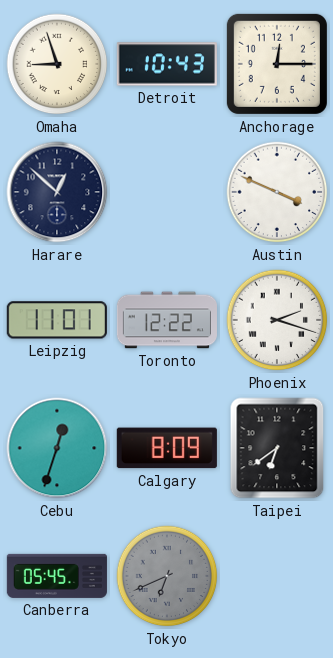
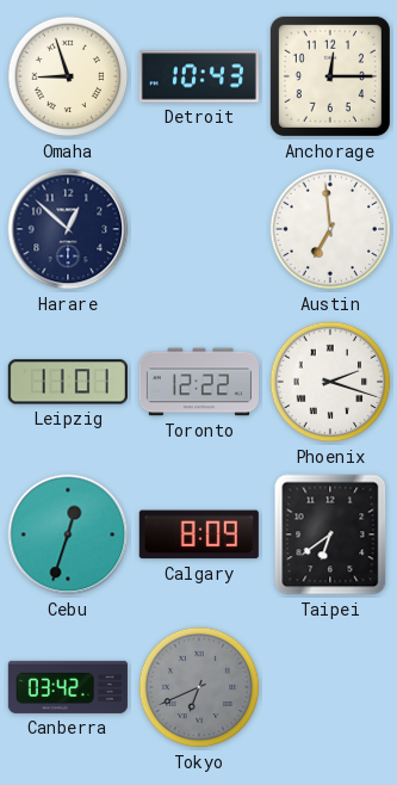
Austin: 3:49 -> 6:59
Canberra: 05:45 -> 03:42
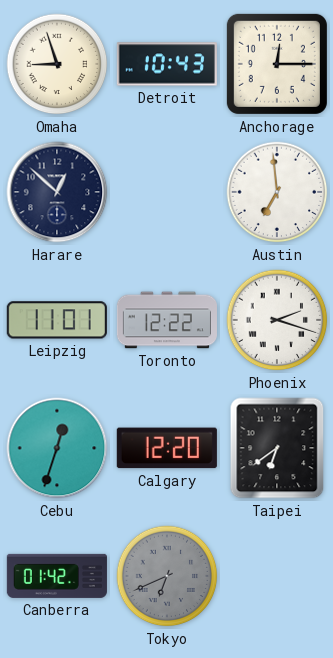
Calgary: 8:09 -> 12:20
Canberra: 03:42 -> 01:42
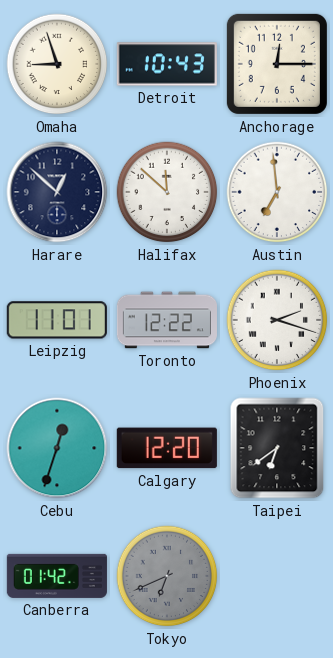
Halifax: none -> 11:52
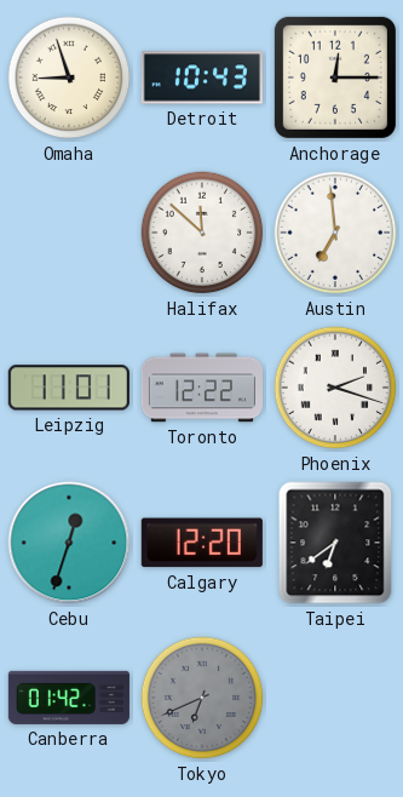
Harare: 12:52 -> none
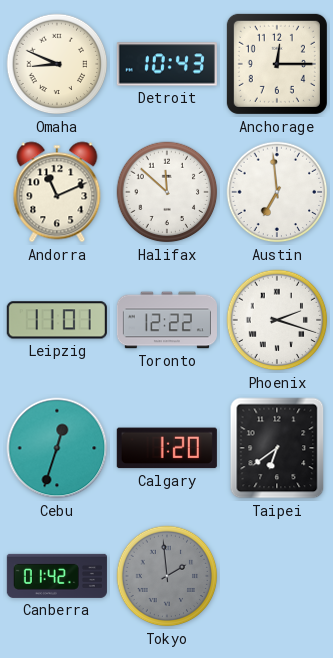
Omaha: 8:57 -> 8:49
Andorra: none -> 11:11
Calgary: 12:20 -> 1:20
Tokyo: 6:41 -> 1:59
